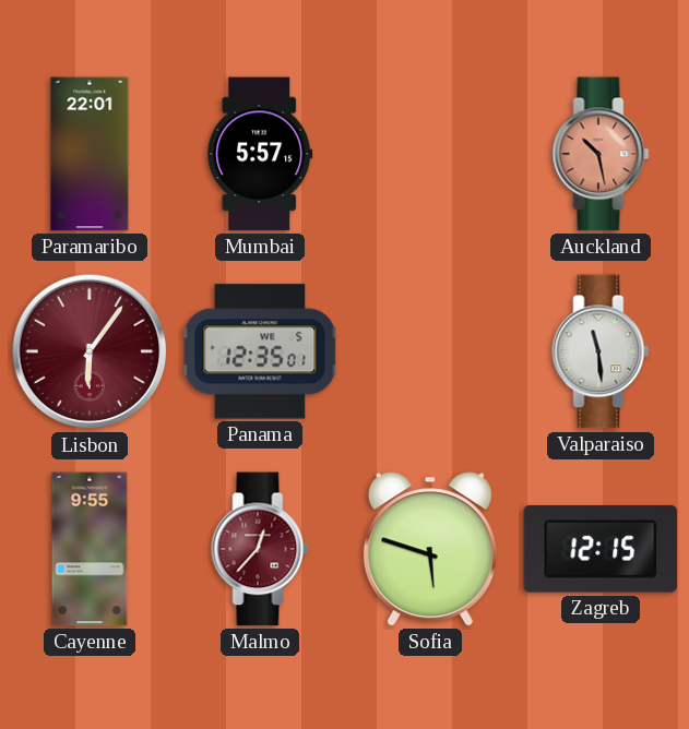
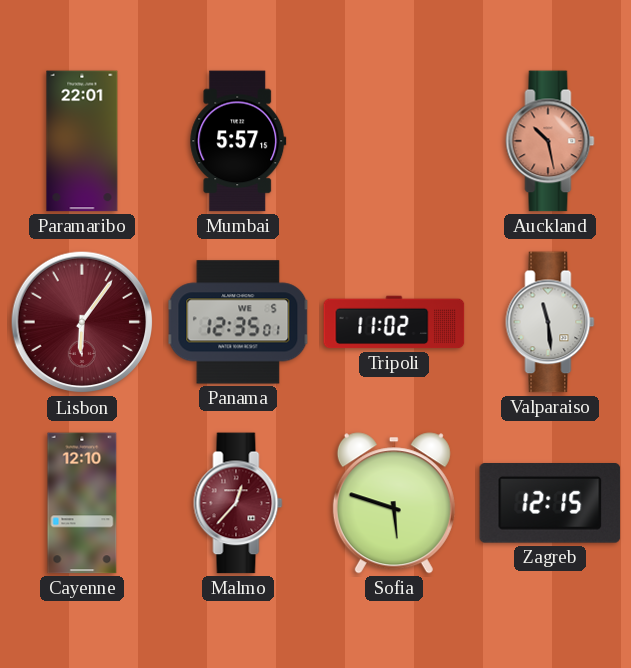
Tripoli: none -> 11:02
Cayenne: 9:55 -> 12:10
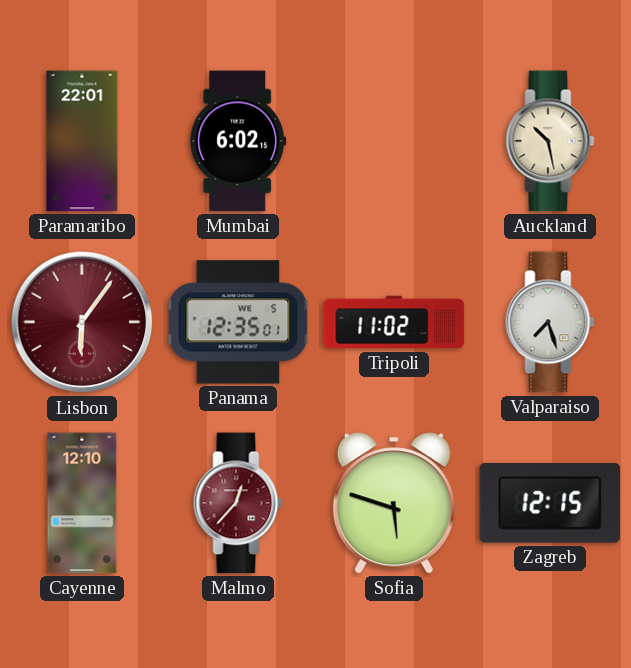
Mumbai: 5:57 -> 6:02
Auckland dial: salmon -> cream
Valparaiso: 11:29 -> 7:27
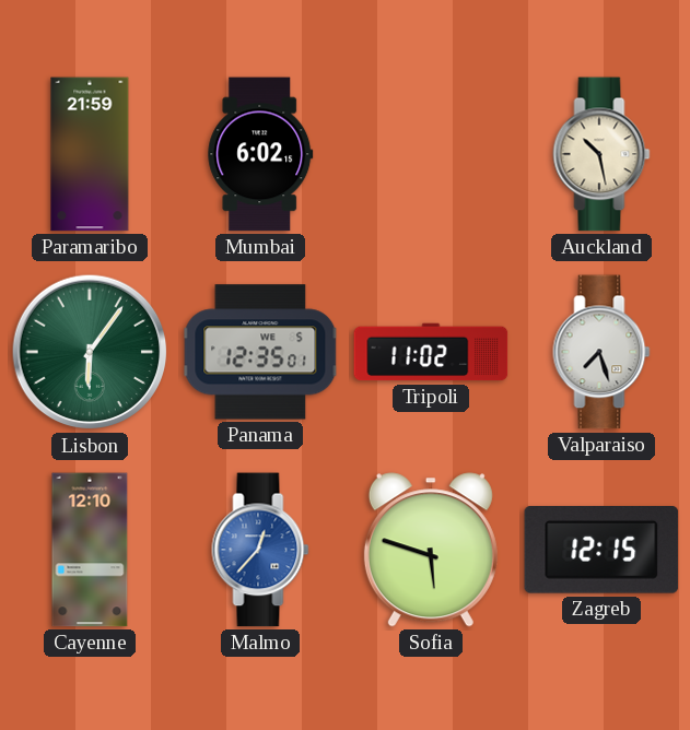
Paramaribo: 22:01 -> 21:59
Lisbon dial: burgundy -> green
Malmo dial: burgundy -> blue
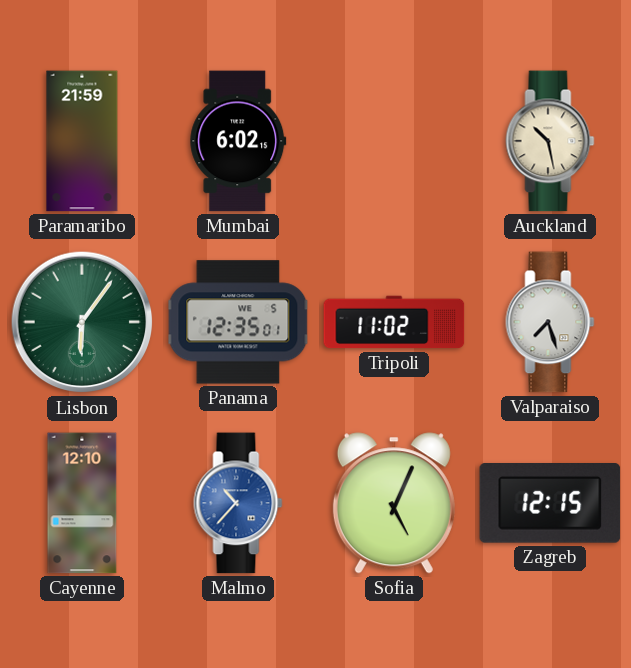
Malmo: 12:37 -> 10:37
Sofia: 5:48 -> 5:04
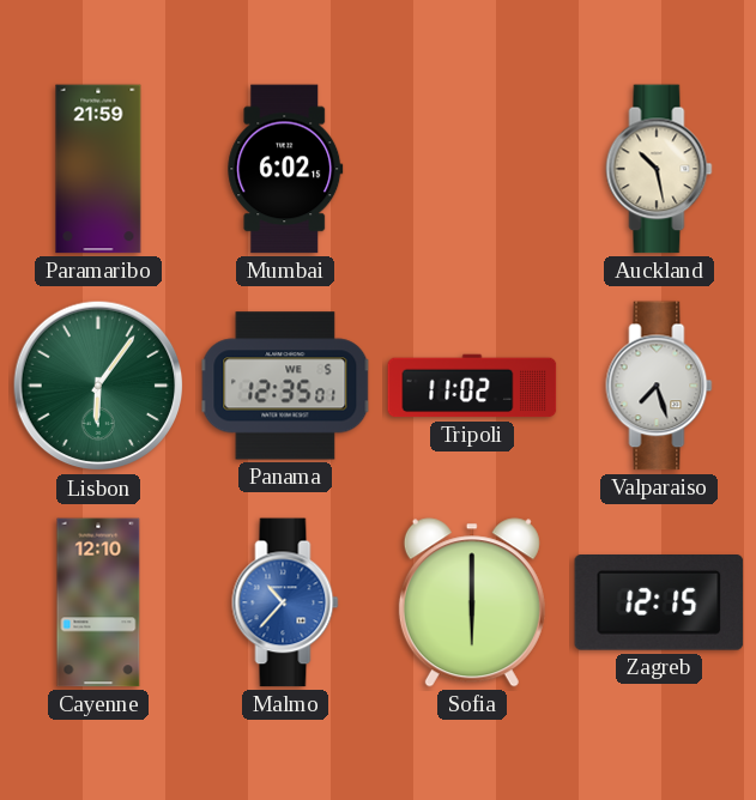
Sofia: 5:04 -> 6:00
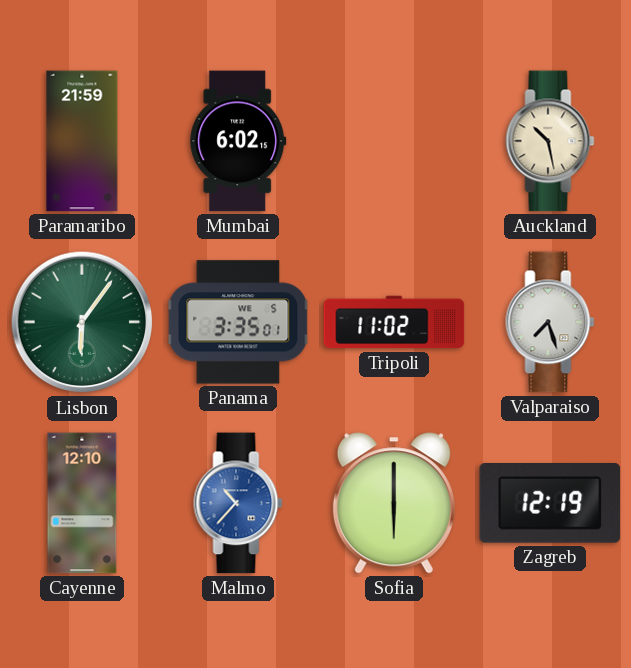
Panama: 12:35 -> 3:35
Zagreb: 12:15 -> 12:19
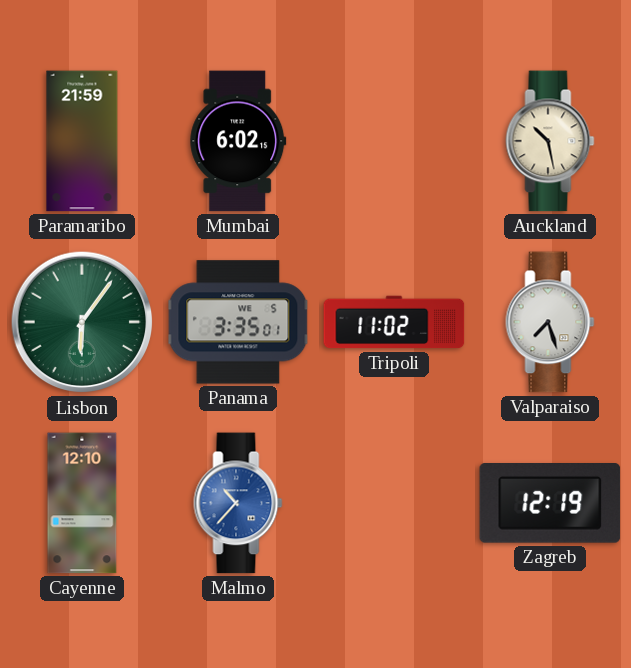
Sofia: 6:00 -> none
